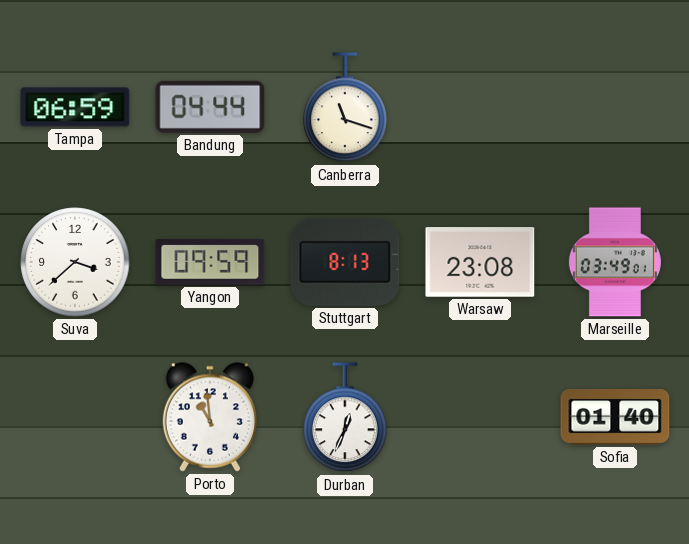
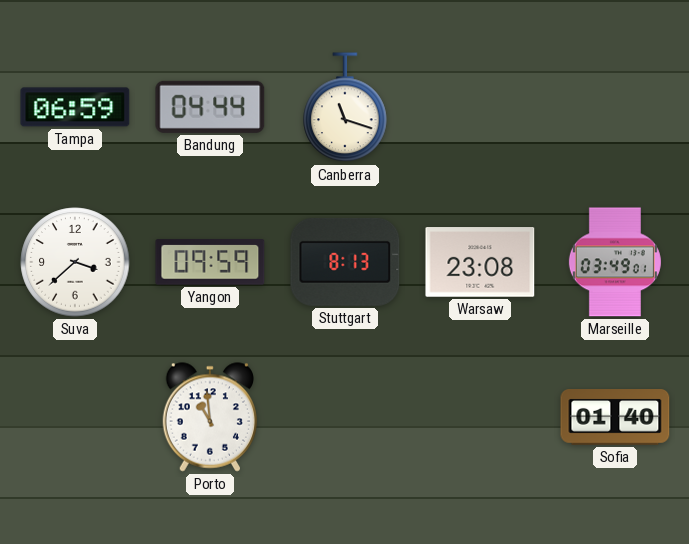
Durban: 12:34 -> none
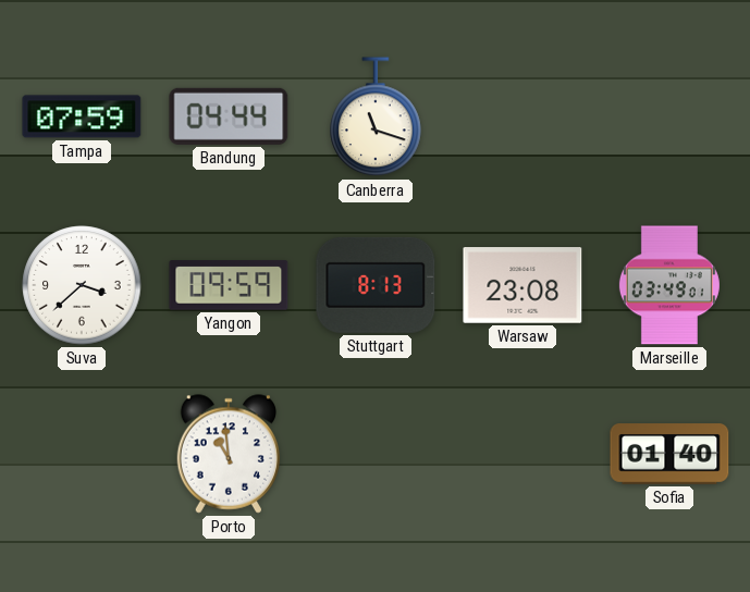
Tampa: 06:59 -> 07:59
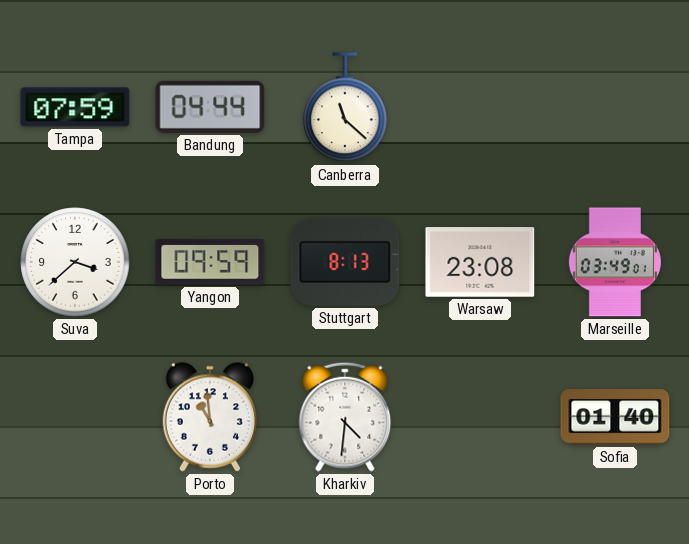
Canberra: 11:18 -> 11:22
Kharkiv: none -> 4:31
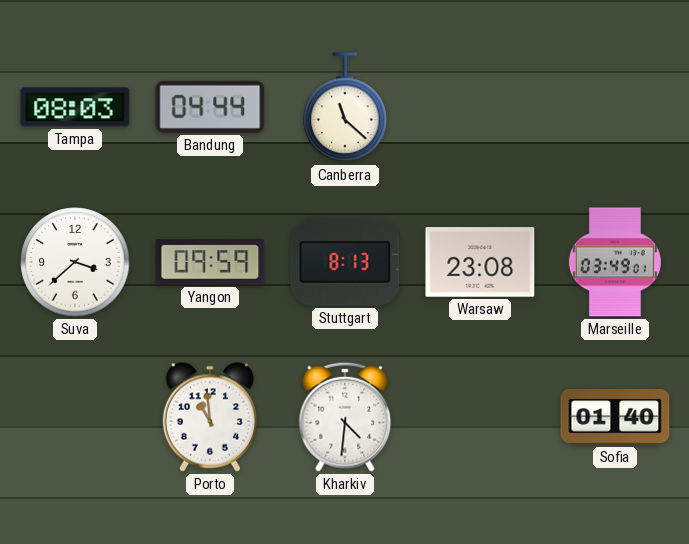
Tampa: 07:59 -> 08:03
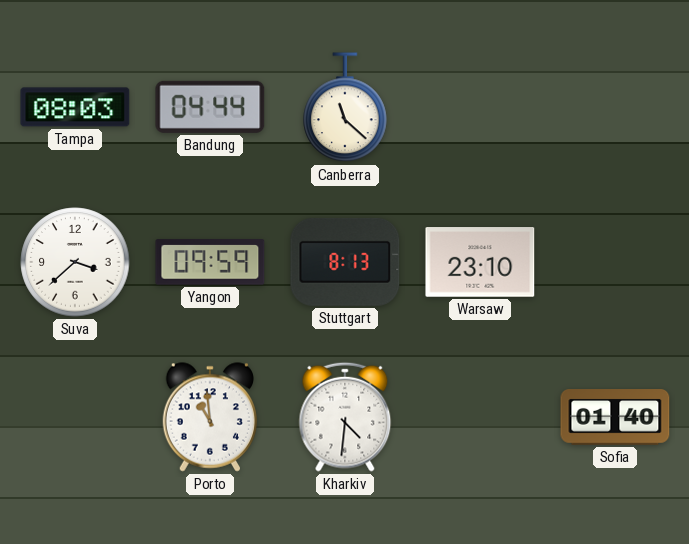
Warsaw: 23:08 -> 23:10
Marseille: 03:49 -> none
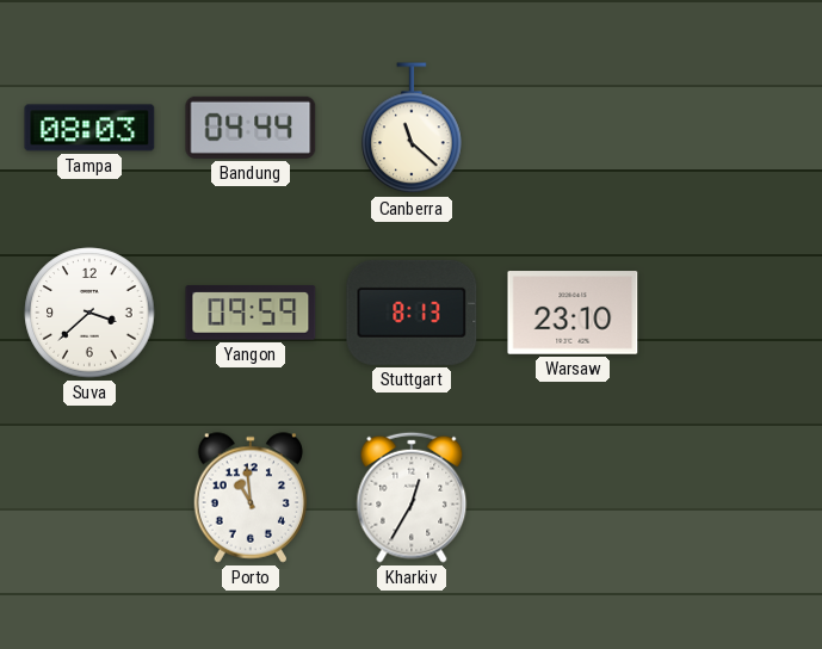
Kharkiv: 4:31 -> 12:35
Sofia: 01:40 -> none
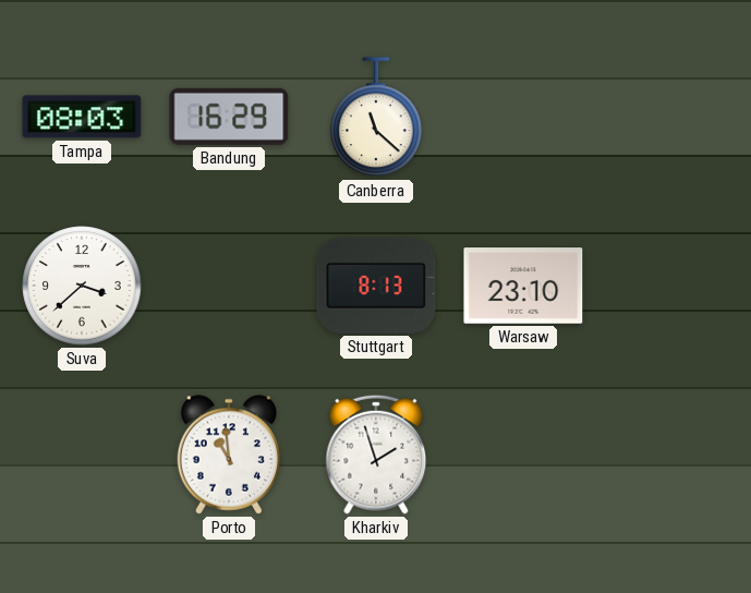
Bandung: 04:44 -> 16:29
Yangon: 09:59 -> none
Kharkiv: 12:35 -> 1:57
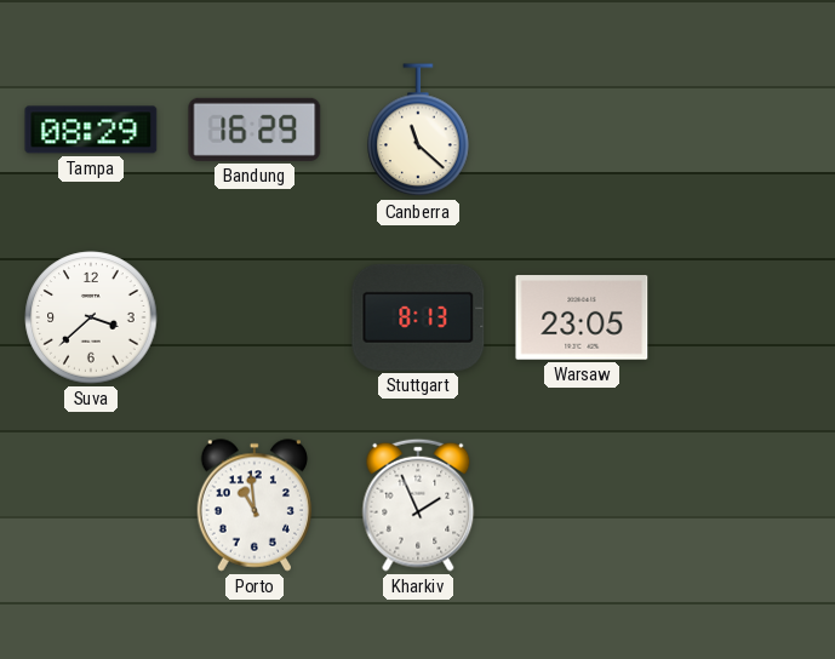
Tampa: 08:03 -> 08:29
Warsaw: 23:10 -> 23:05
Kharkiv: 1:57 -> 1:56
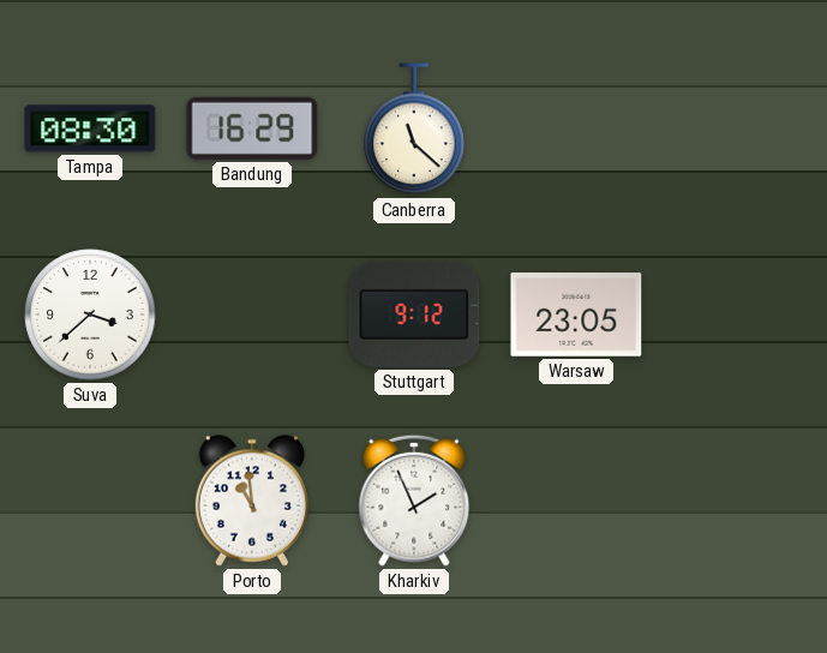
Tampa: 08:29 -> 08:30
Stuttgart: 8:13 -> 9:12
